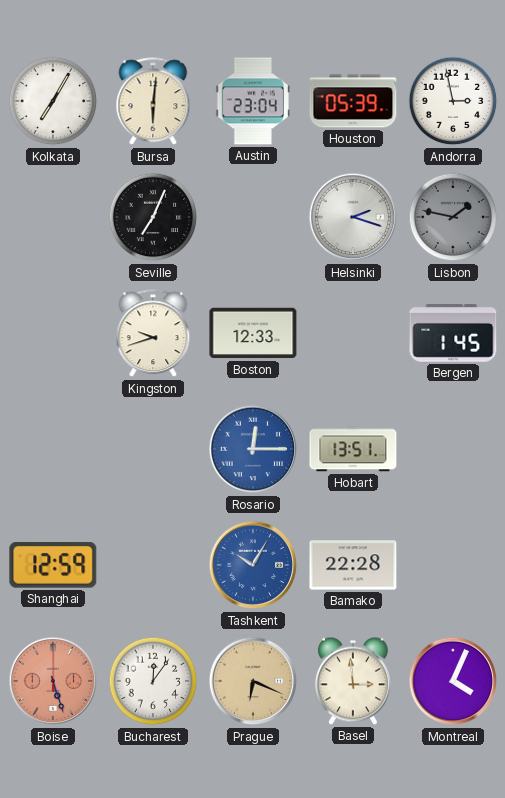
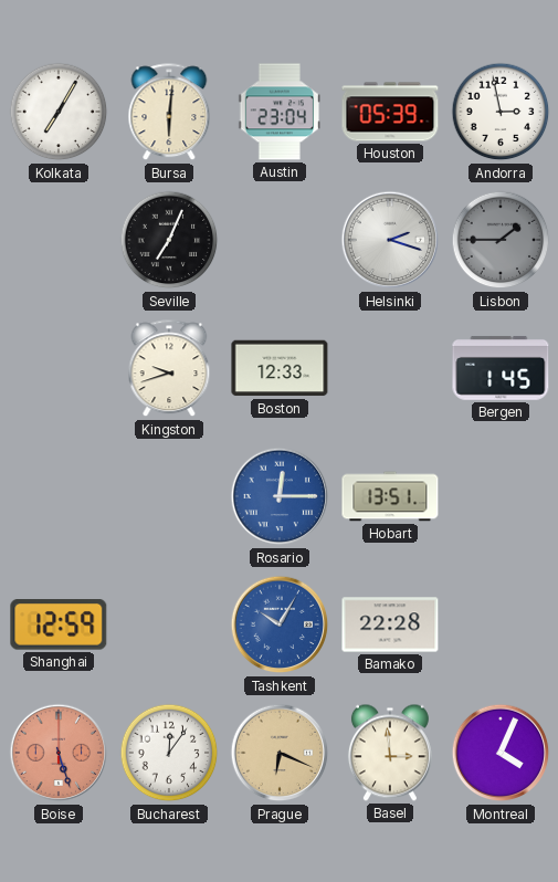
Lisbon: 1:47 -> 1:45
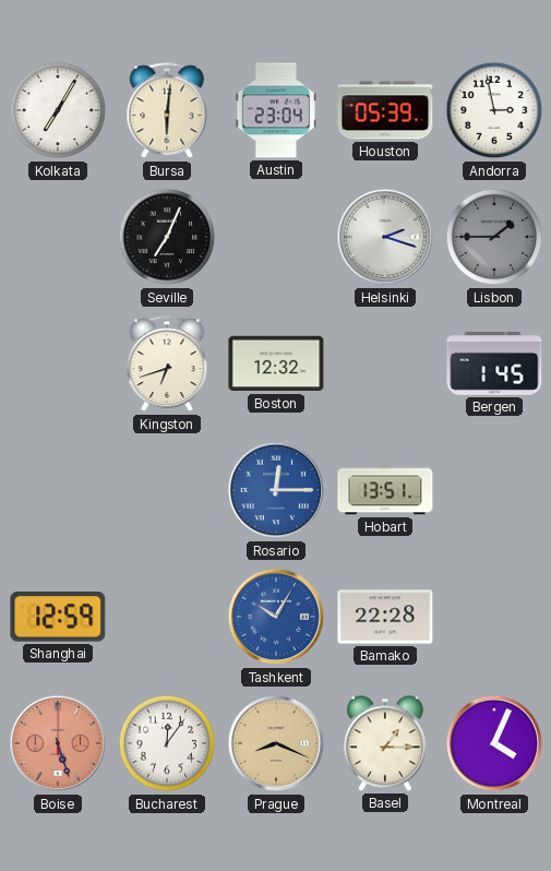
Kingston: 9:42 -> 6:42
Boston: 12:33 -> 12:32
Prague: 6:19 -> 8:19
Basel: 2:59 -> 1:15
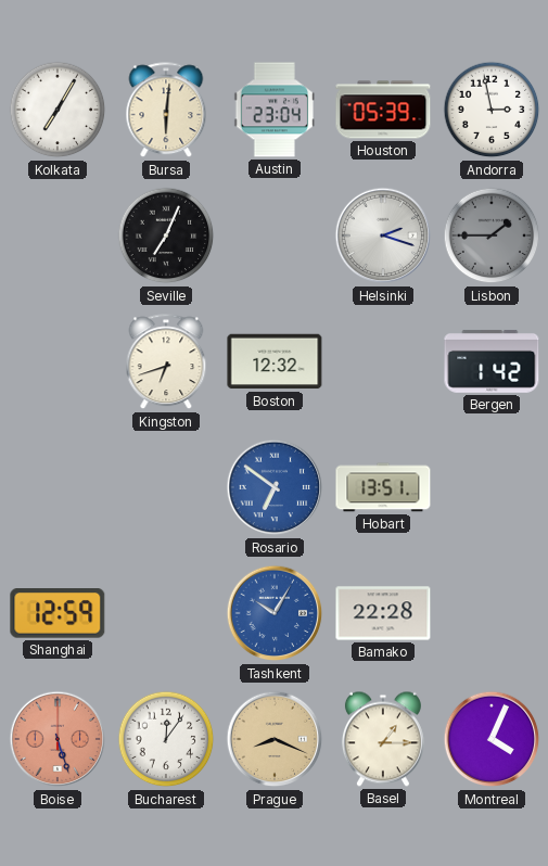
Bergen: 1:45 -> 1:42
Rosario: 12:15 -> 6:51
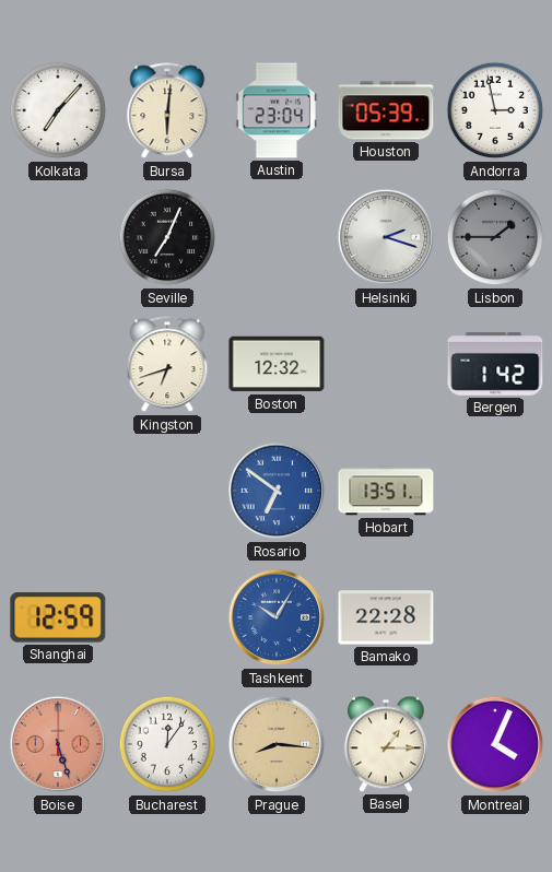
Kolkata: 7:05 -> 7:07
Prague: 8:19 -> 8:16
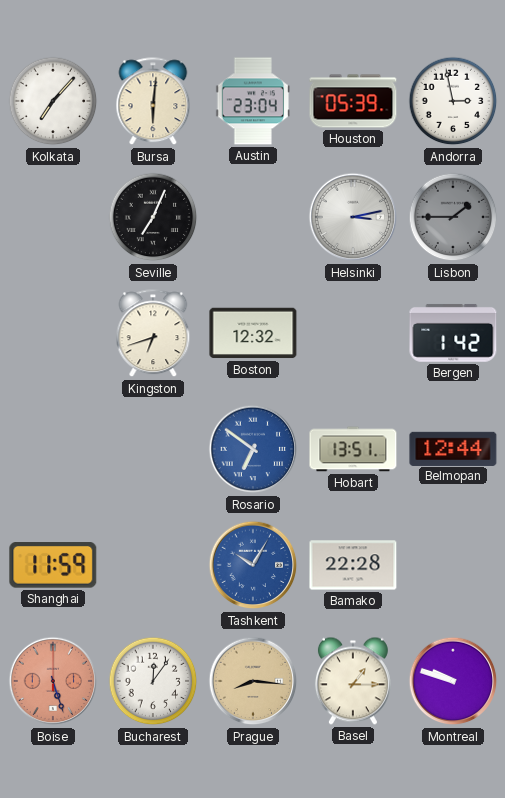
Helsinki: 2:18 -> 3:13
Belmopan: none -> 12:44
Shanghai: 12:59 -> 11:59
Montreal: 4:04 -> 9:48
